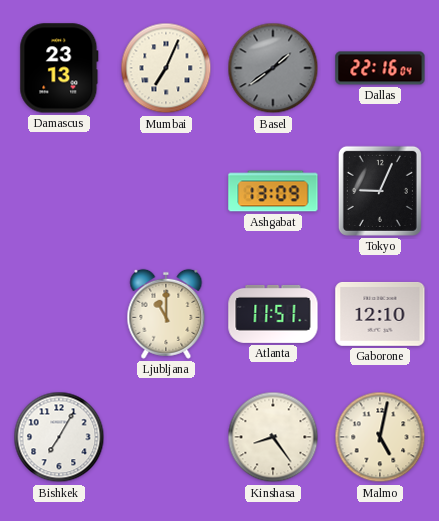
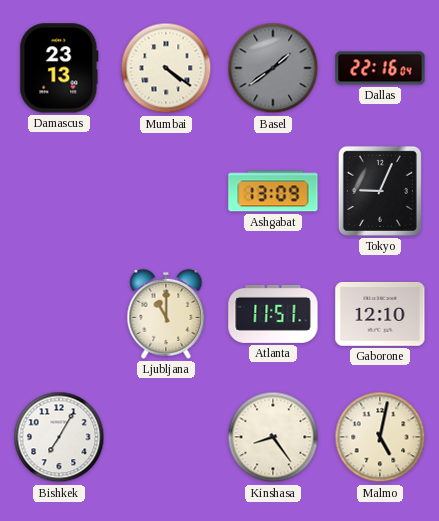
Mumbai: 7:04 -> 4:21
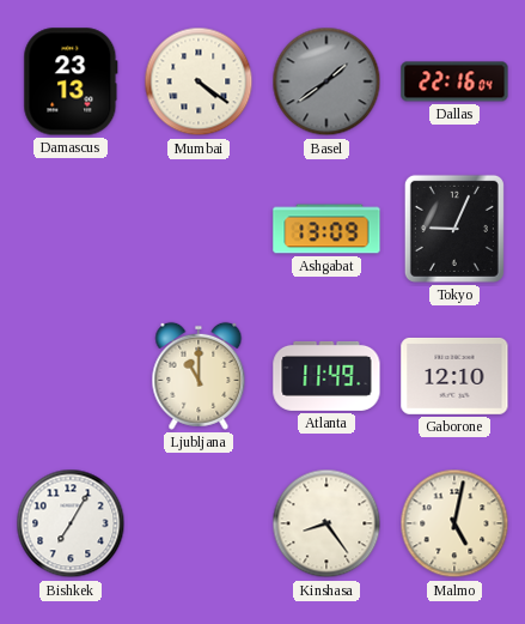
Atlanta: 11:51 -> 11:49
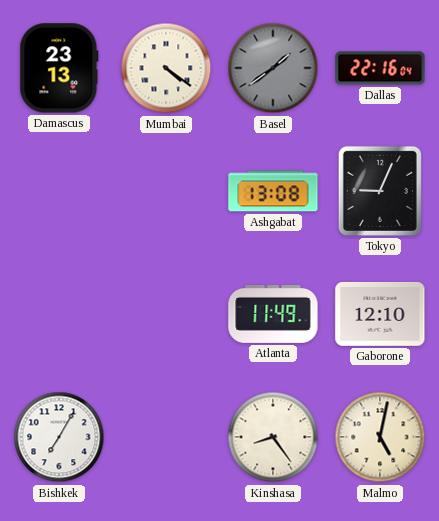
Ashgabat: 13:09 -> 13:08
Ljubljana: 11:00 -> none
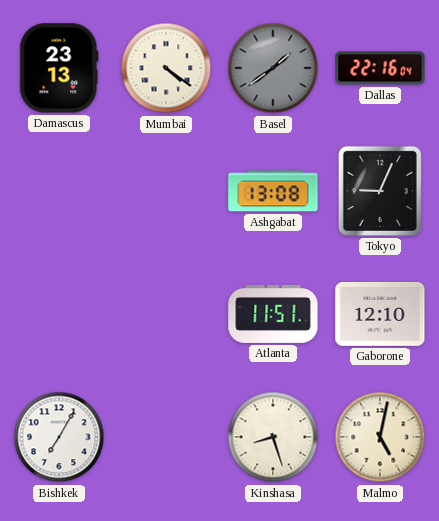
Atlanta: 11:49 -> 11:51
Kinshasa: 8:24 -> 8:27
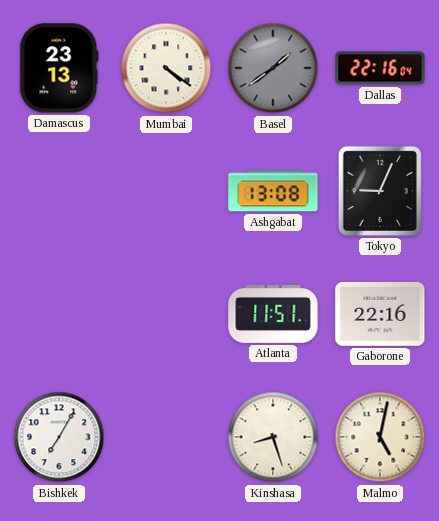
Gaborone: 12:10 -> 22:16
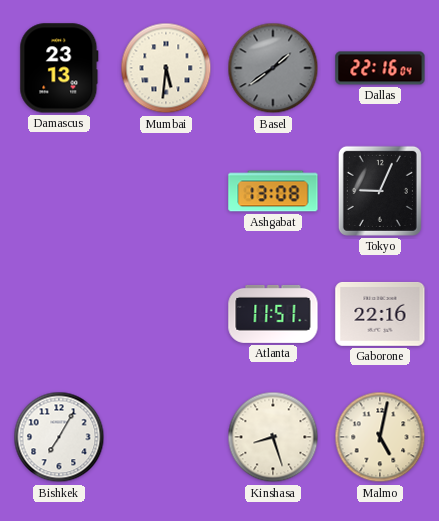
Mumbai: 4:21 -> 5:31
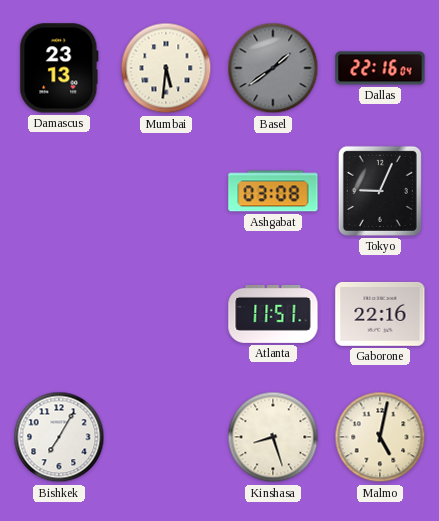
Ashgabat: 13:08 -> 03:08
